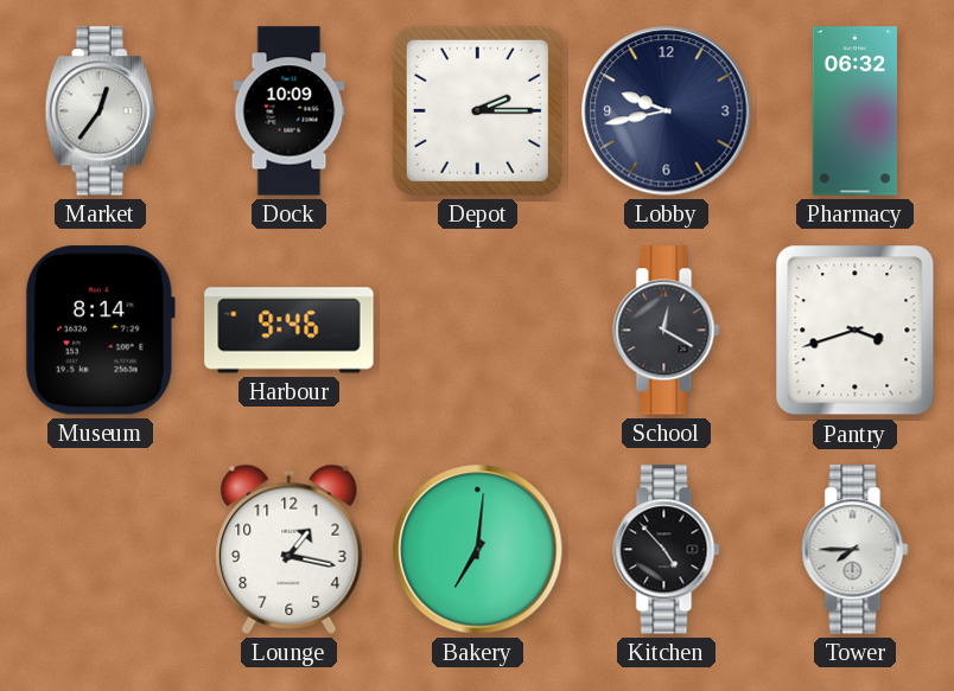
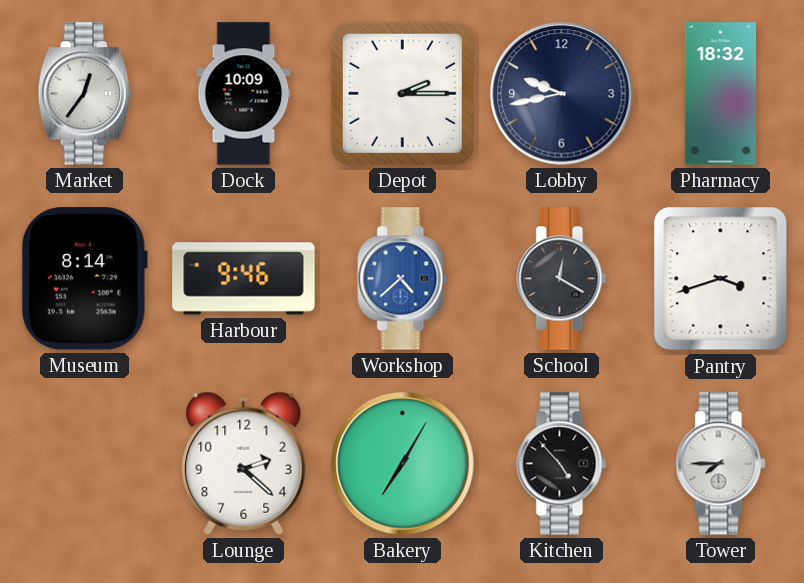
Pharmacy: 06:32 -> 18:32
Workshop: none -> 4:38
Lounge: 1:17 -> 2:22
Bakery: 7:01 -> 7:05
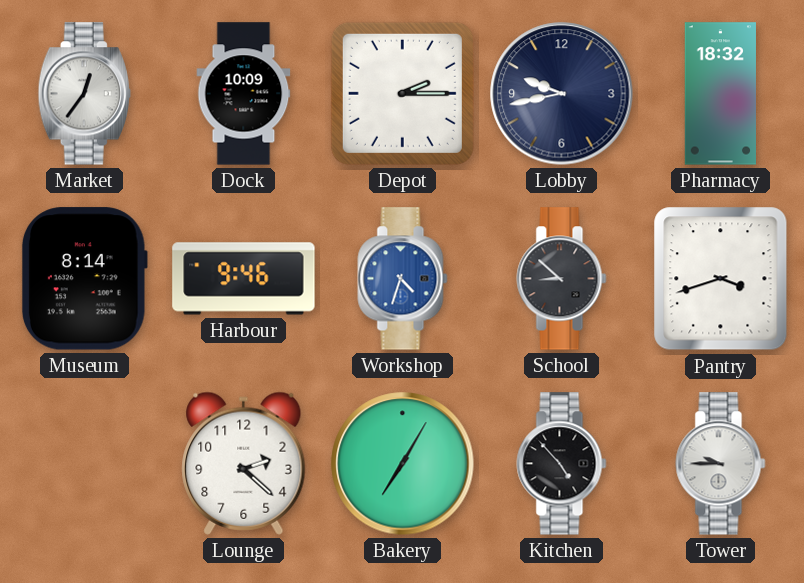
Workshop: 4:38 -> 4:33
School: 12:20 -> 8:52
Tower: 7:45 -> 9:45
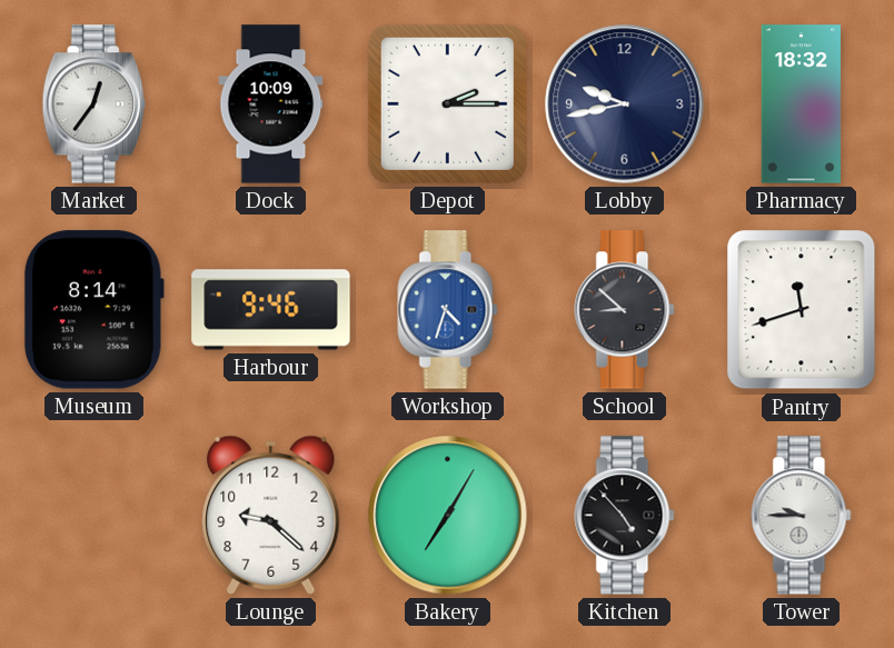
Pantry: 3:42 -> 11:42
Lounge: 2:22 -> 9:22
